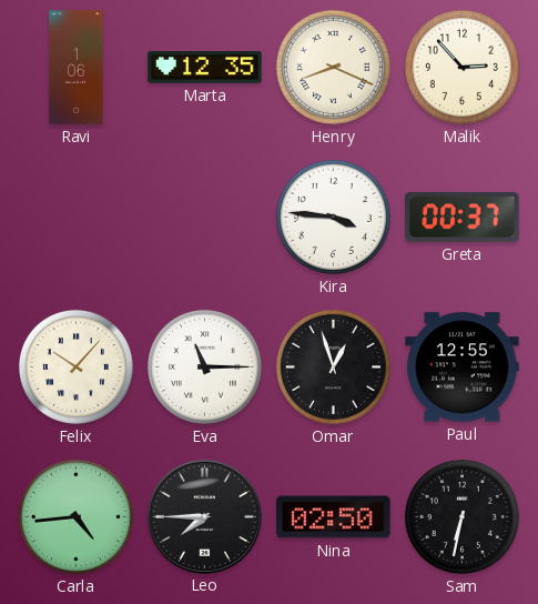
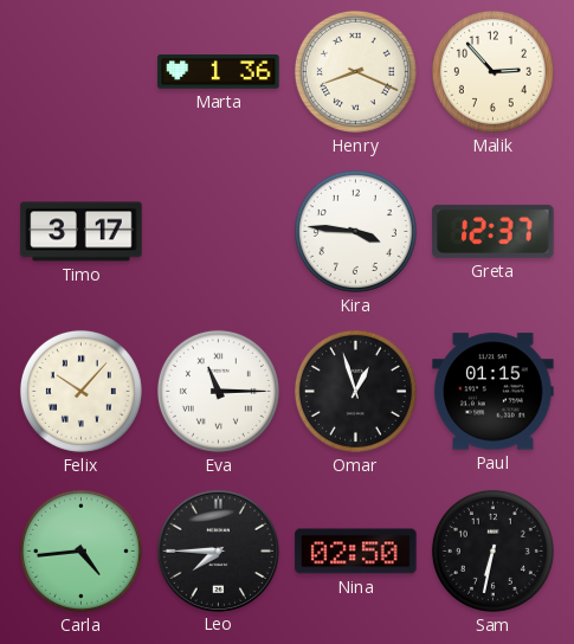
Ravi: 1:06 -> none
Marta: 12:35 -> 1:36
Timo: none -> 3:17
Greta: 00:37 -> 12:37
Paul: 12:55 -> 01:15
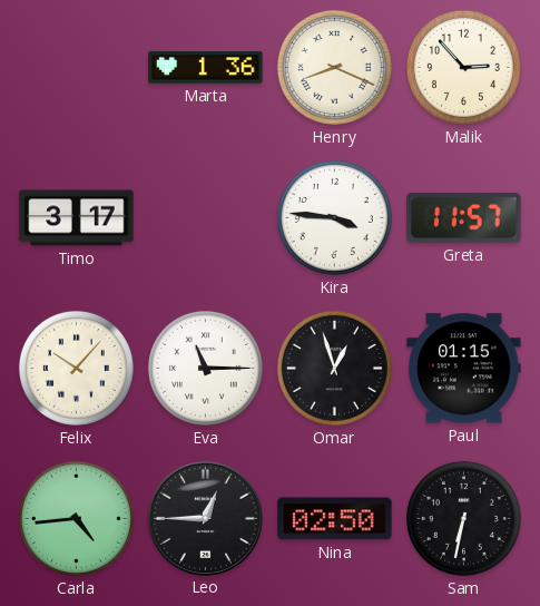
Greta: 12:37 -> 11:57
Leo: 7:45 -> 12:45
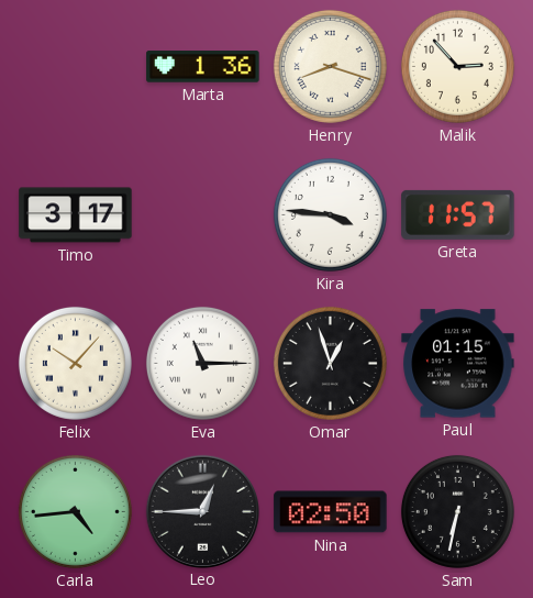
Henry: 8:19 -> 8:18
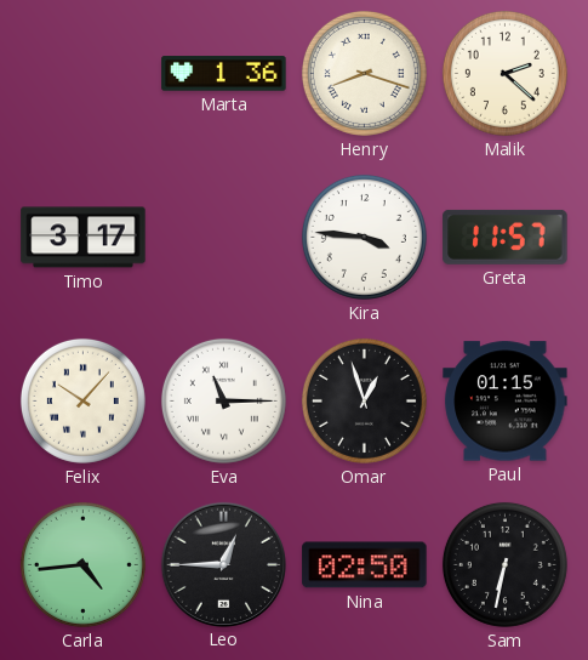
Malik: 2:53 -> 2:22
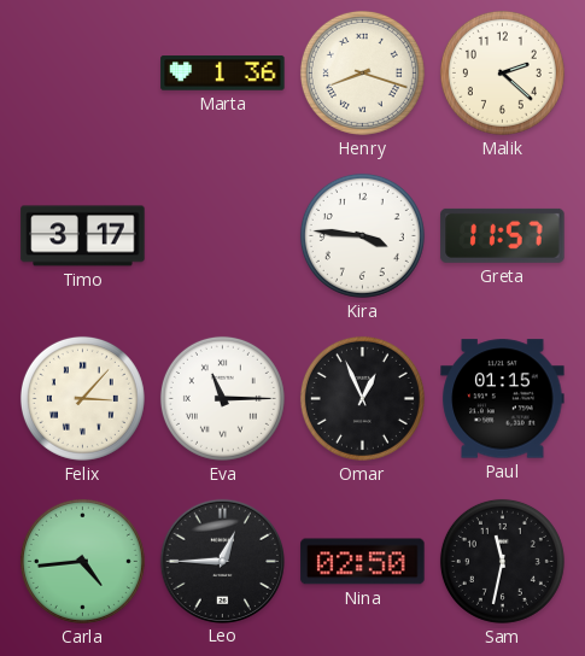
Felix: 10:07 -> 3:07
Omar: 12:57 -> 12:56
Sam: 6:32 -> 11:32
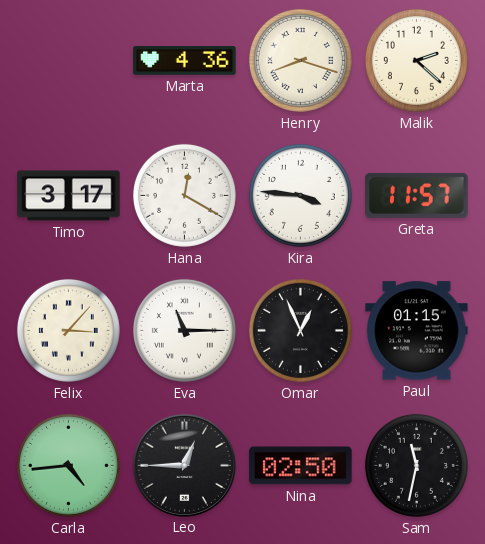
Marta: 1:36 -> 4:36
Hana: none -> 12:20
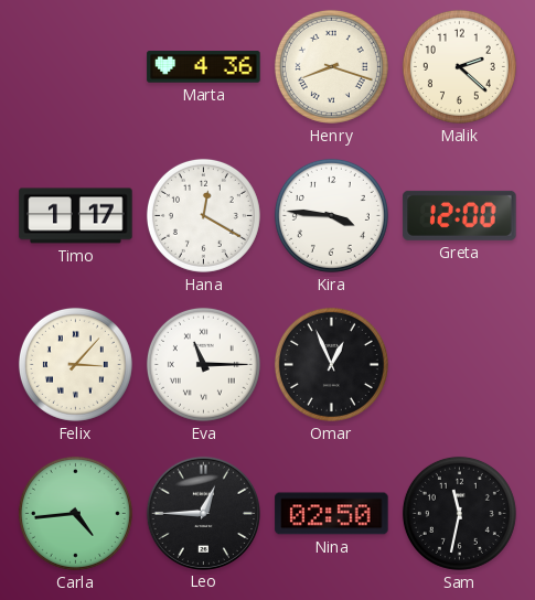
Timo: 3:17 -> 1:17
Greta: 11:57 -> 12:00
Paul: 01:15 -> none
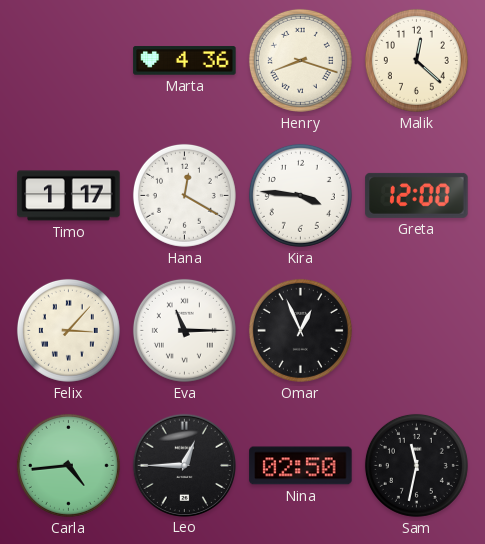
Malik: 2:22 -> 12:22
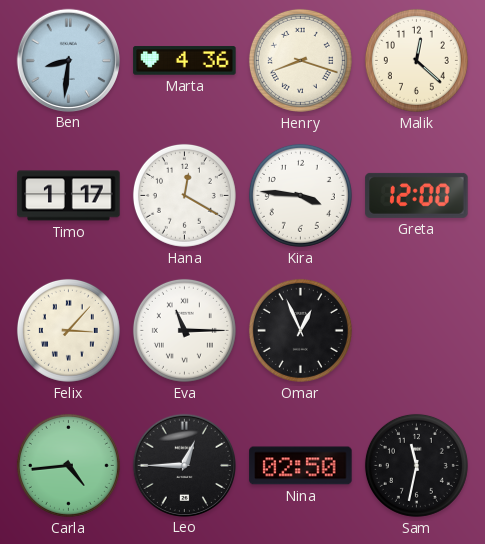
Ben: none -> 8:31
